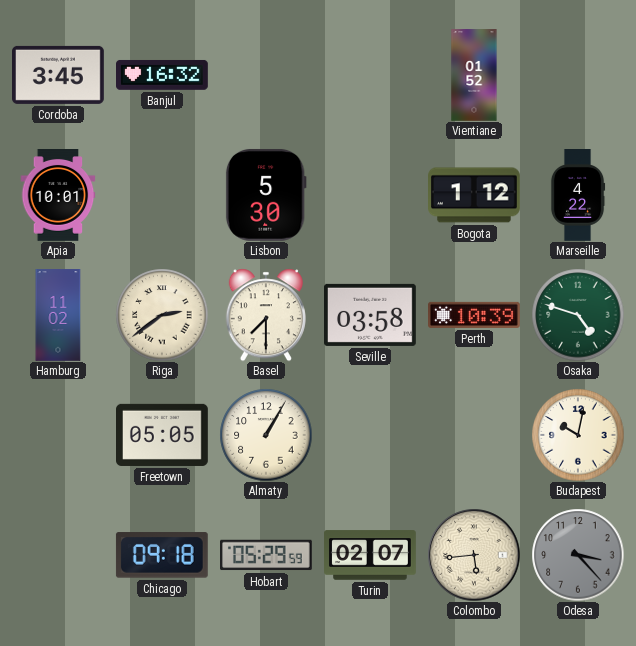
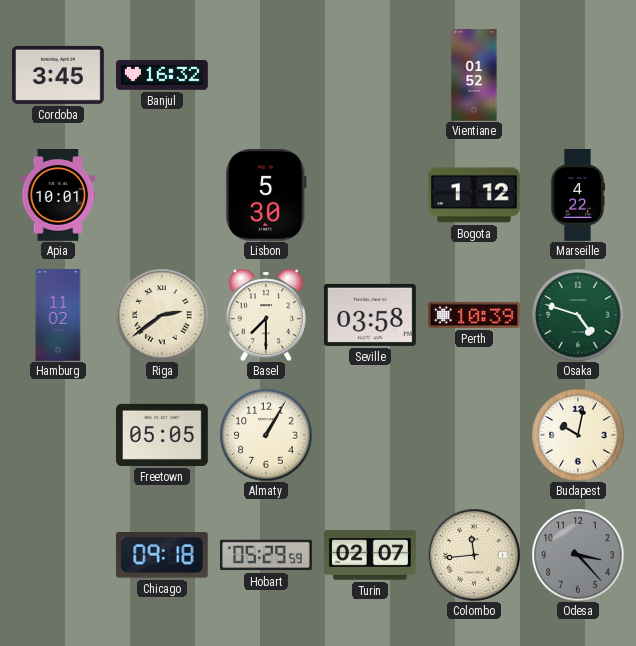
Colombo: 5:44 -> 11:44
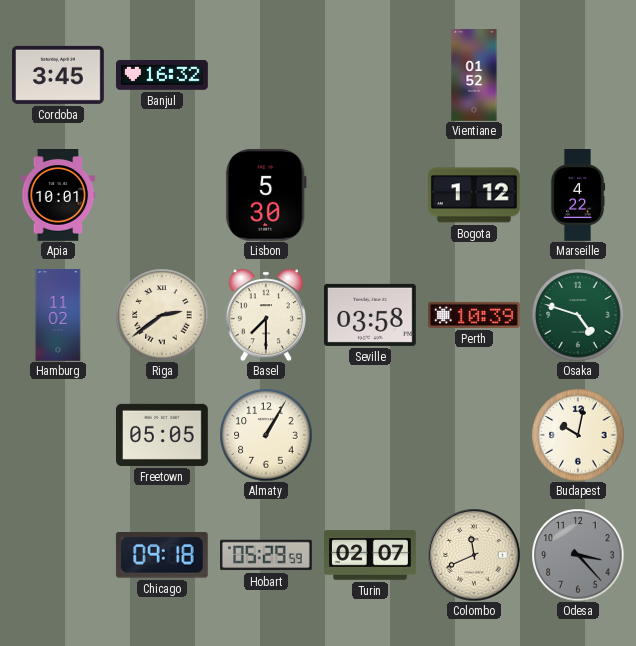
Colombo: 11:44 -> 11:41
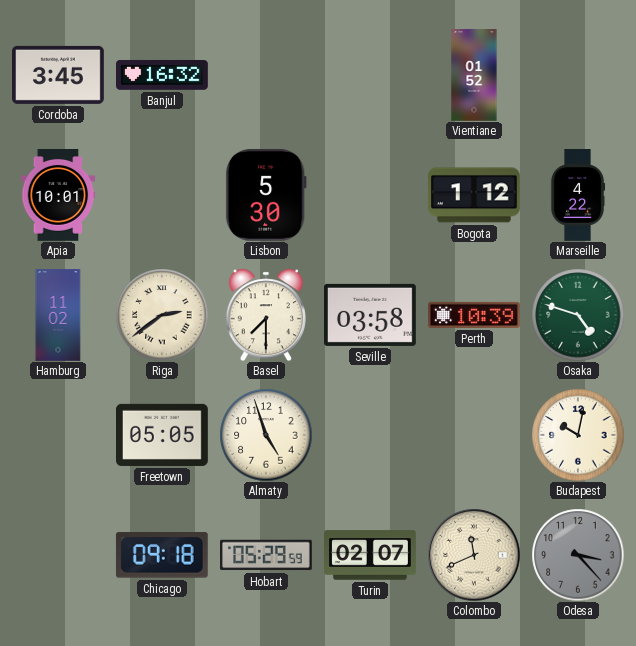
Almaty: 1:05 -> 4:57
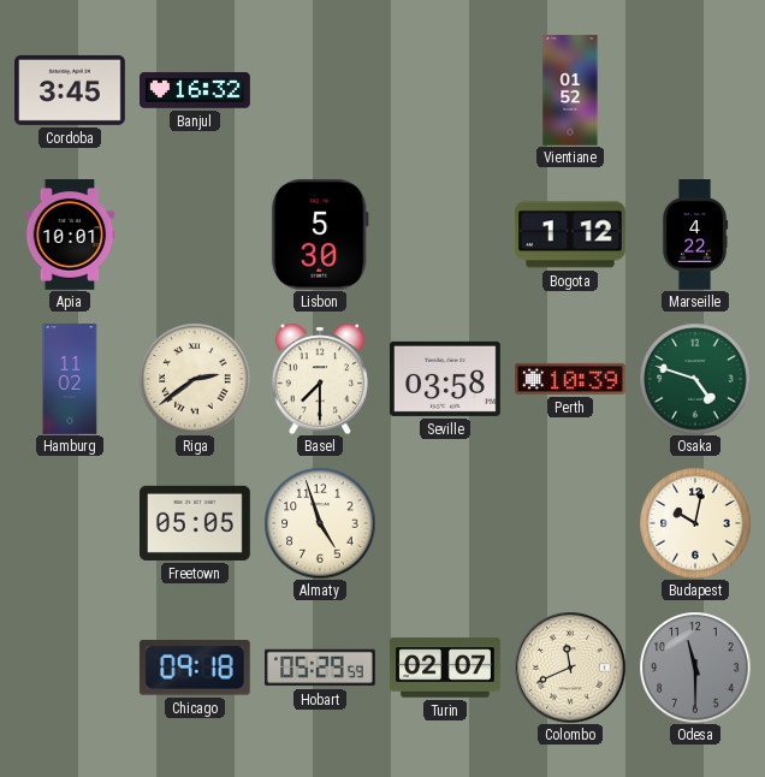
Odesa: 3:23 -> 11:30
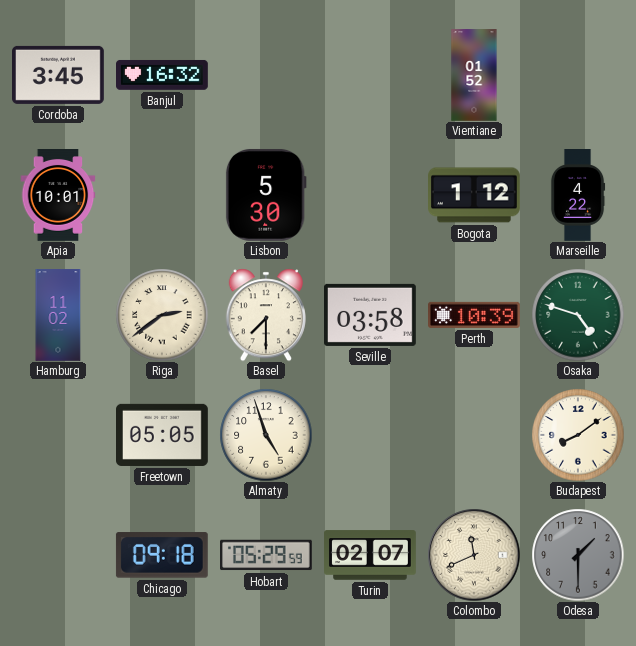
Budapest: 10:02 -> 8:09
Odesa: 11:30 -> 1:30
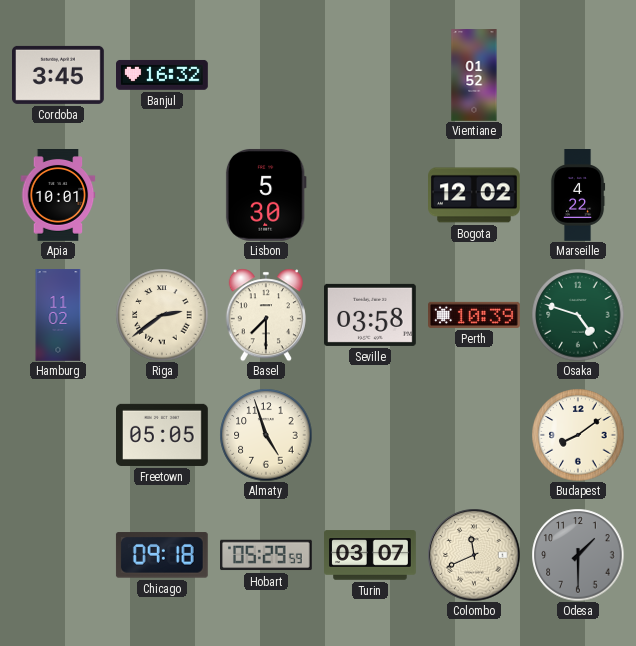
Bogota: 1:12 -> 12:02
Turin: 02:07 -> 03:07
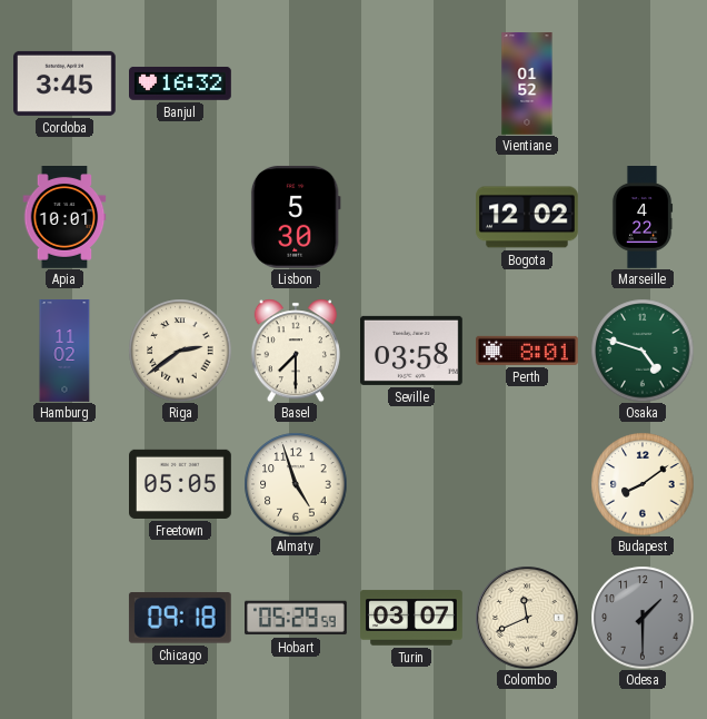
Perth: 10:39 -> 8:01
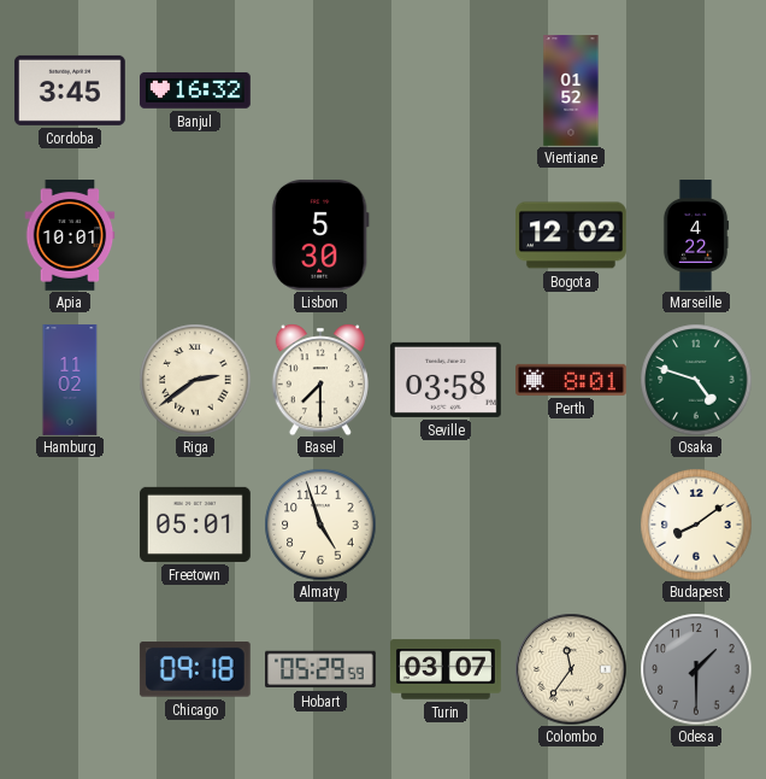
Freetown: 05:05 -> 05:01
Colombo: 11:41 -> 11:36
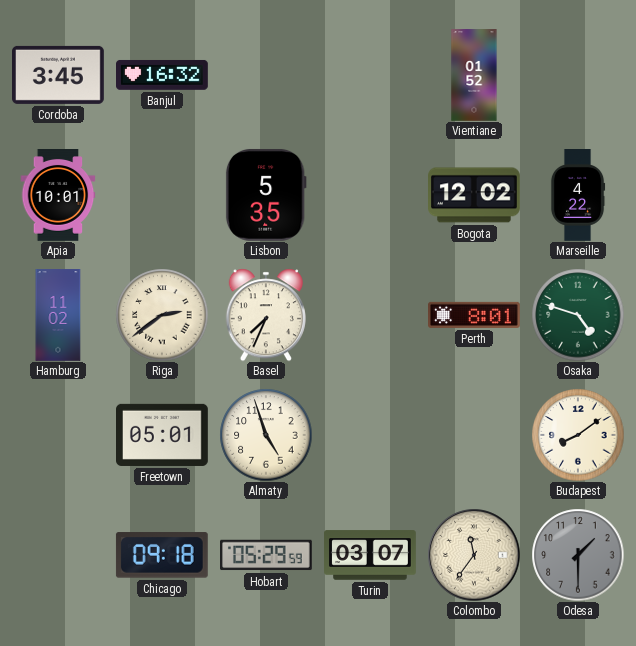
Lisbon: 5:30 -> 5:35
Basel: 7:30 -> 7:34
Seville: 03:58 -> none
